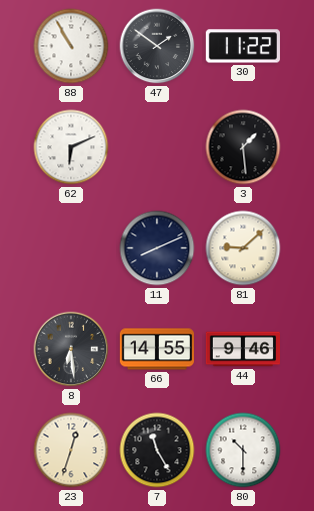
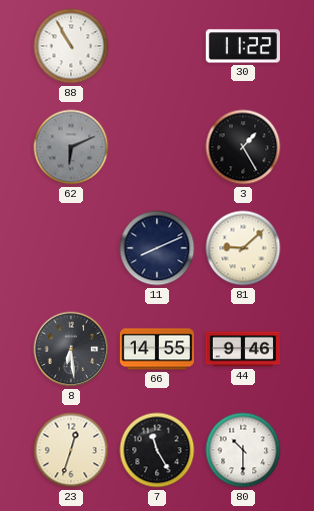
47: 1:51 -> none
62 dial: white -> grey
3: 1:29 -> 1:25
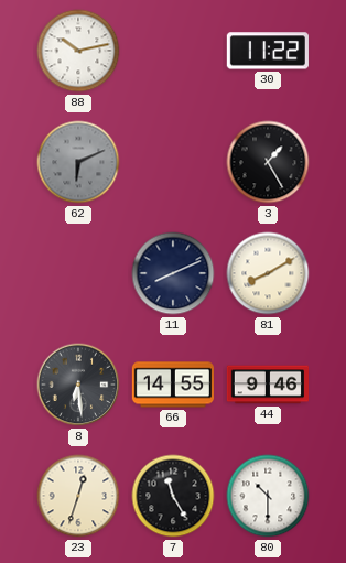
88: 10:55 -> 10:13
81: 9:08 -> 8:10
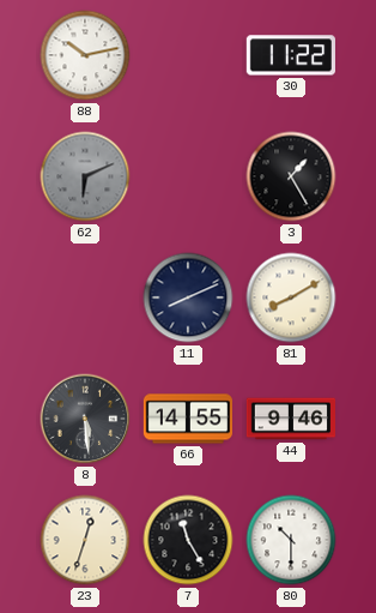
8: 6:29 -> 5:29
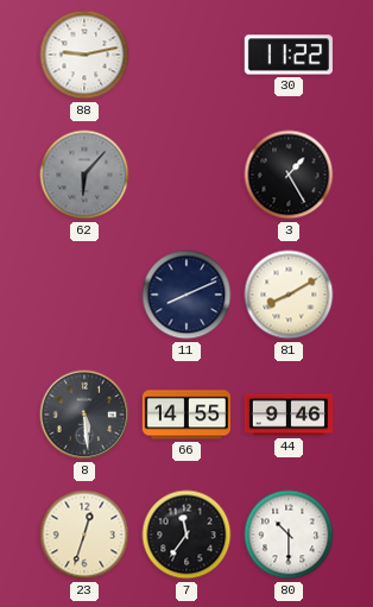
88: 10:13 -> 9:13
62: 6:11 -> 6:07
7: 11:25 -> 11:36
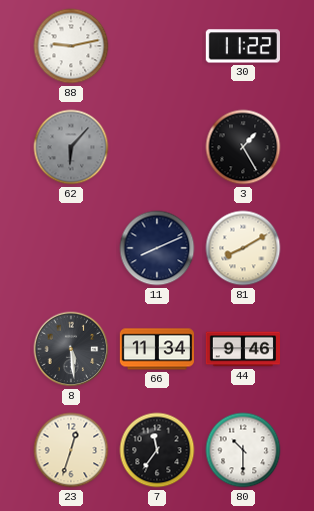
66: 14:55 -> 11:34
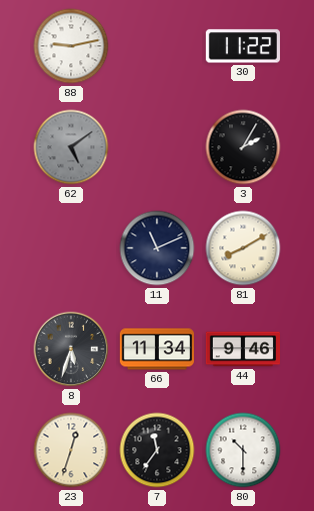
62: 6:07 -> 5:09
3: 1:25 -> 2:05
11: 8:11 -> 11:11
8: 5:29 -> 5:33
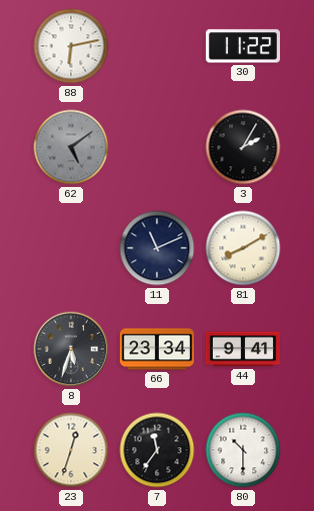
88: 9:13 -> 6:13
66: 11:34 -> 23:34
44: 9:46 -> 9:41
